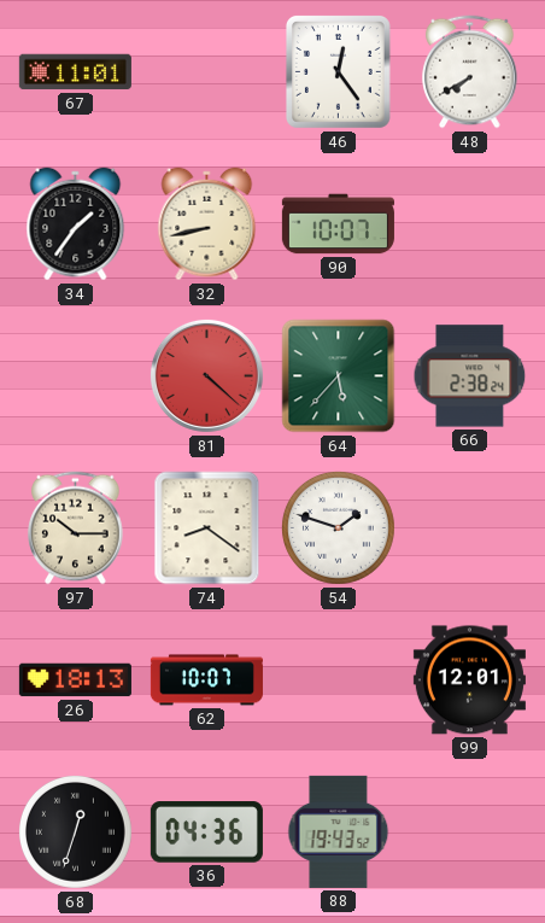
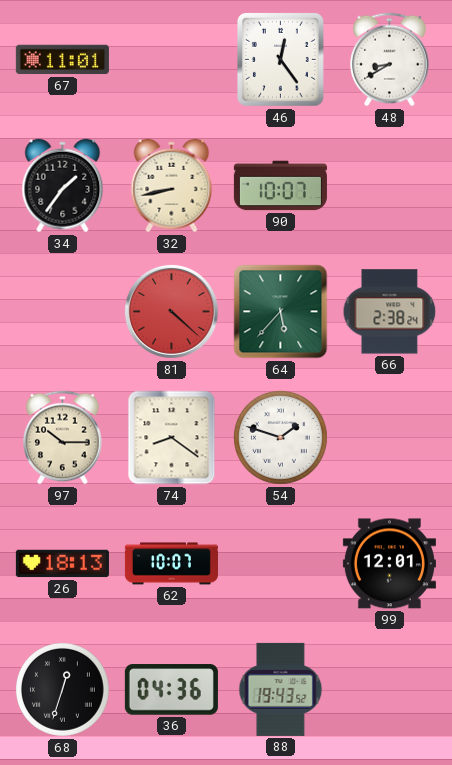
48: 7:40 -> 8:40
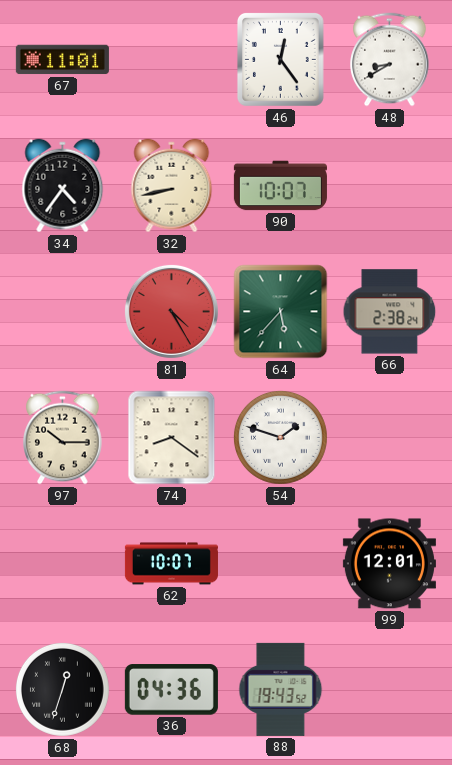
34: 1:36 -> 4:36
81: 4:22 -> 4:25
26: 18:13 -> none
